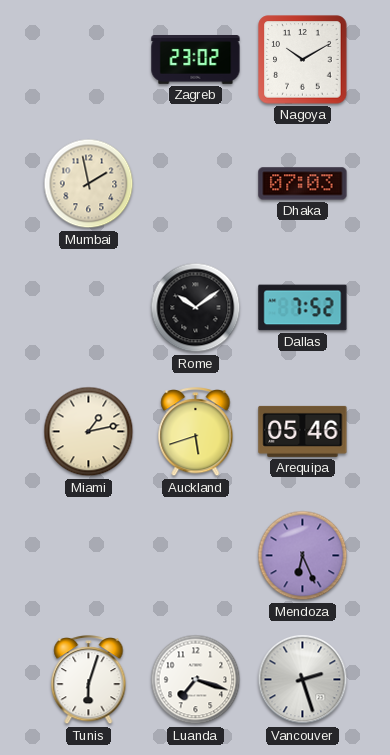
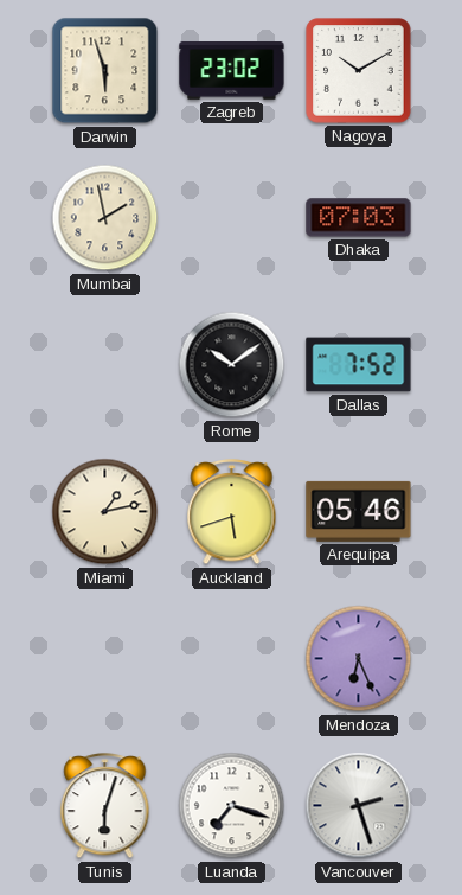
Darwin: none -> 5:57
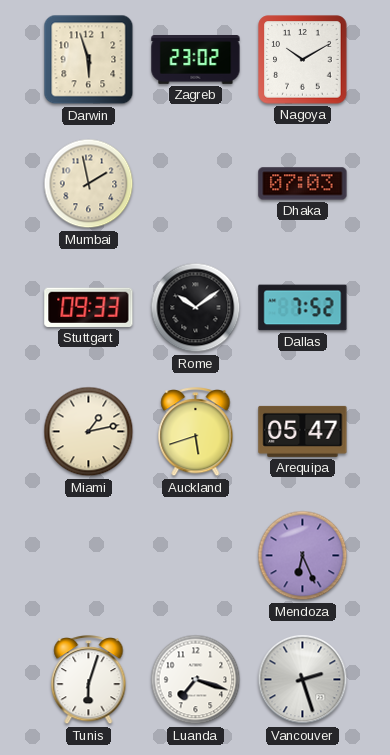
Stuttgart: none -> 09:33
Arequipa: 05:46 -> 05:47
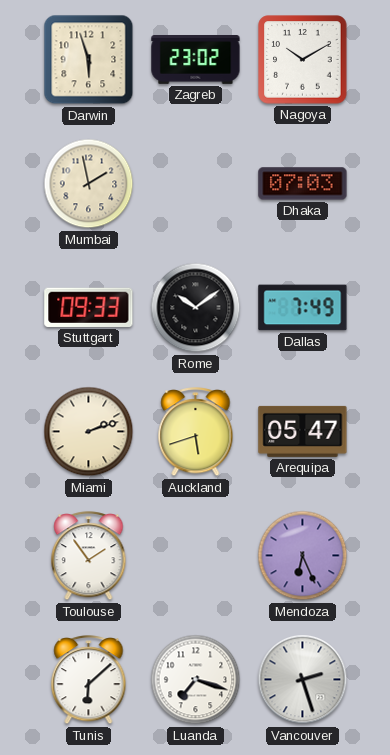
Dallas: 7:52 -> 7:49
Miami: 1:13 -> 2:12
Toulouse: none -> 1:54
Tunis: 6:03 -> 6:08
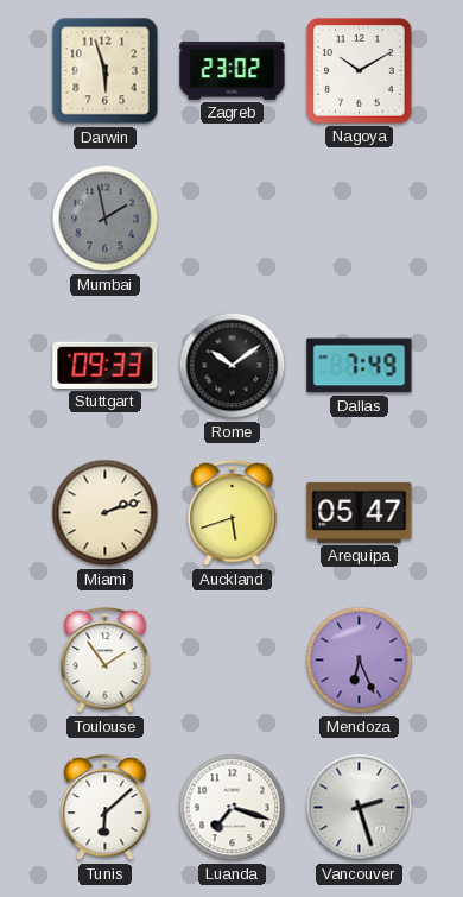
Mumbai dial: cream -> grey
Dhaka: 07:03 -> none
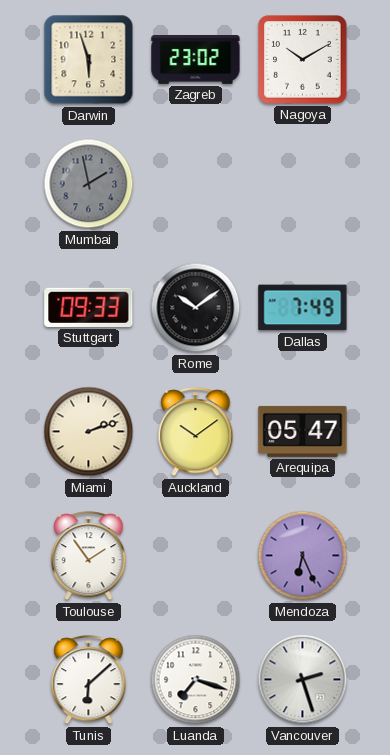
Auckland: 5:42 -> 10:09
